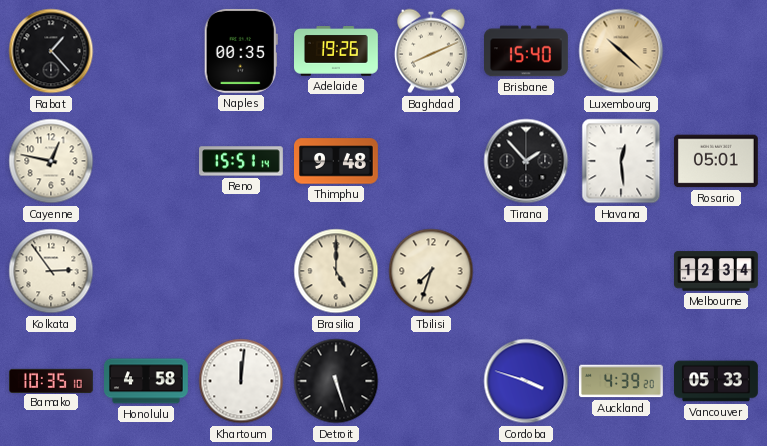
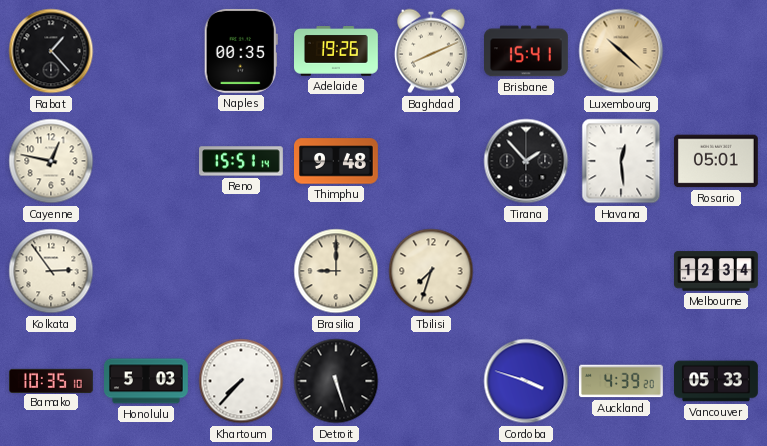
Brisbane: 15:40 -> 15:41
Brasilia: 5:00 -> 9:00
Honolulu: 4:58 -> 5:03
Khartoum: 12:01 -> 7:37
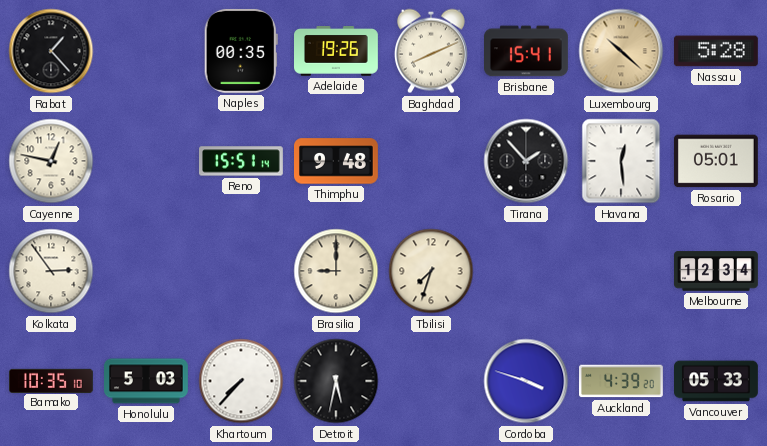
Nassau: none -> 5:28
Detroit: 5:27 -> 5:32
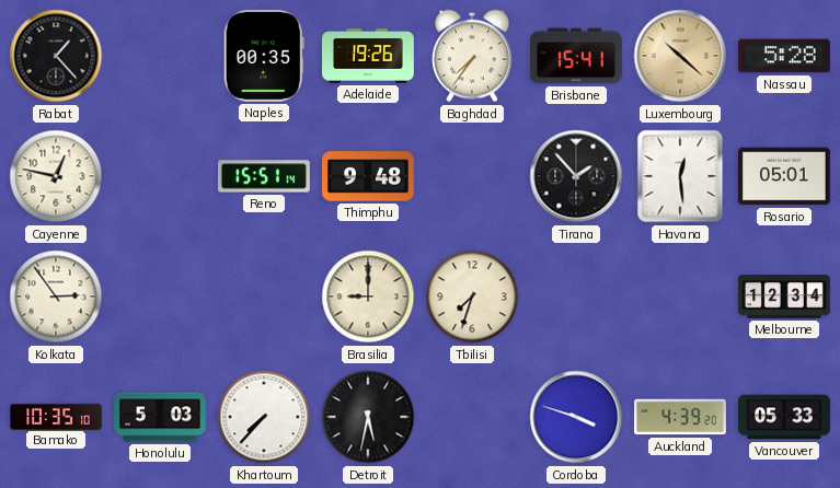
Baghdad: 8:11 -> 7:36
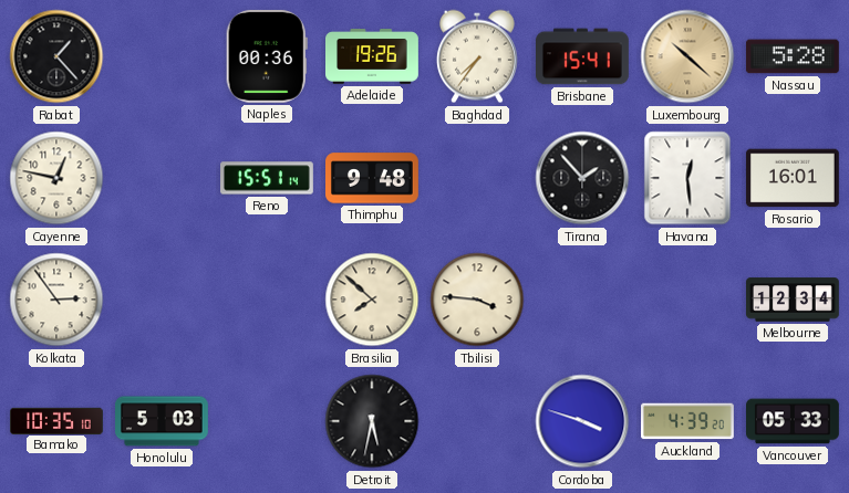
Naples: 00:35 -> 00:36
Rosario: 05:01 -> 16:01
Brasilia: 9:00 -> 7:52
Tbilisi: 7:33 -> 3:46
Khartoum: 7:37 -> none
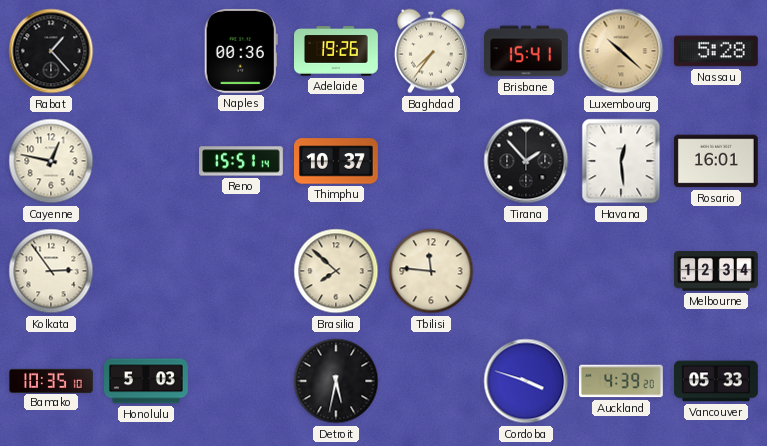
Thimphu: 9:48 -> 10:37
Tbilisi: 3:46 -> 11:46
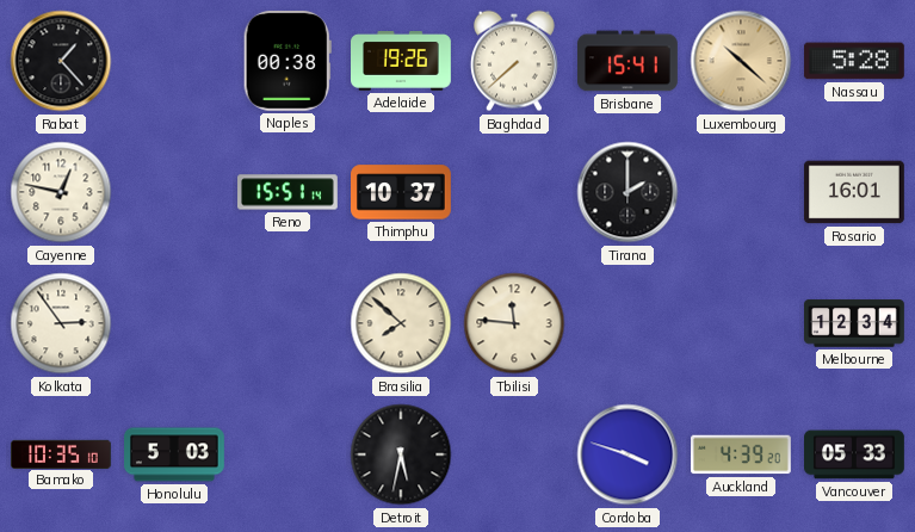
Naples: 00:36 -> 00:38
Baghdad: 7:36 -> 7:38
Tirana: 1:53 -> 2:00
Havana: 12:29 -> none
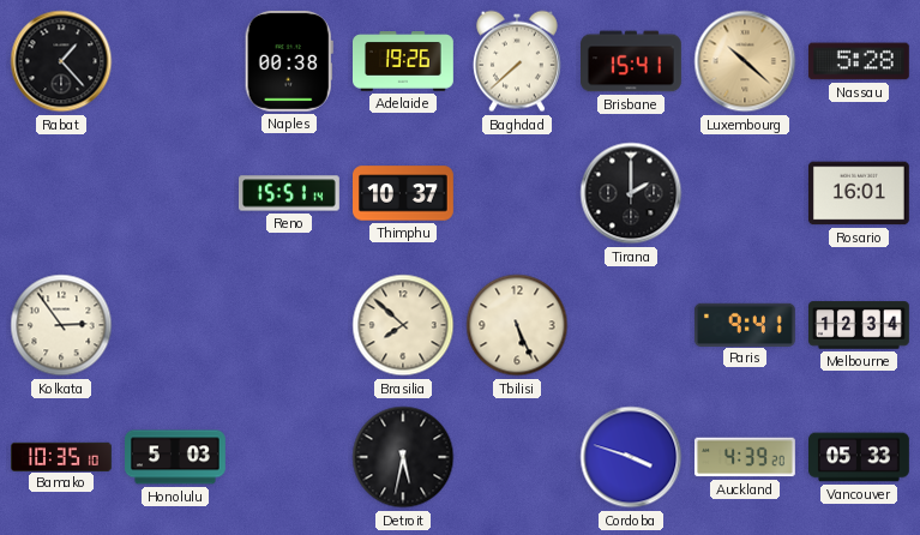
Cayenne: 12:47 -> none
Tbilisi: 11:46 -> 5:26
Paris: none -> 9:41
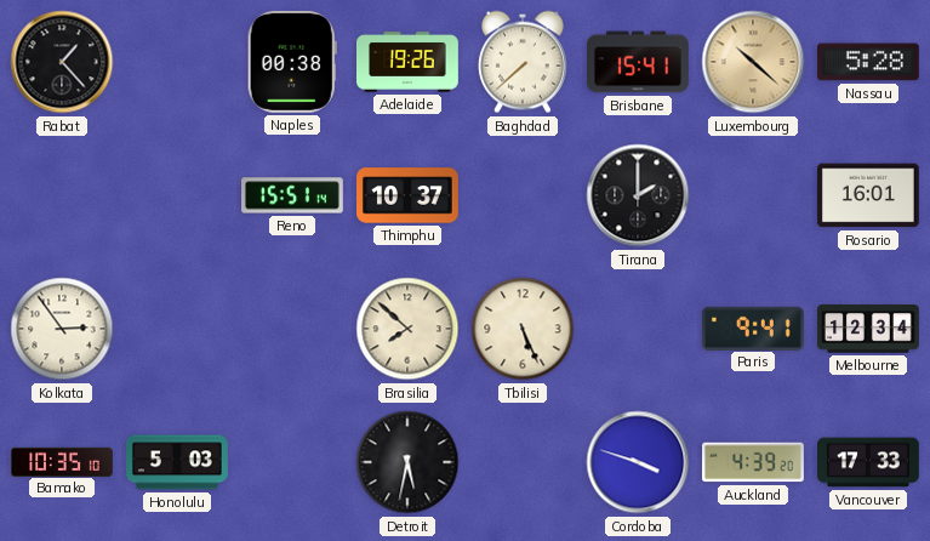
Vancouver: 05:33 -> 17:33
